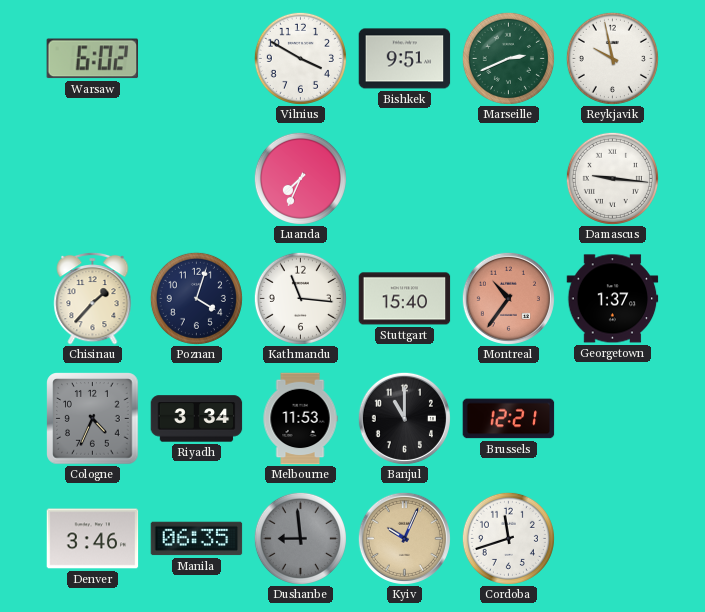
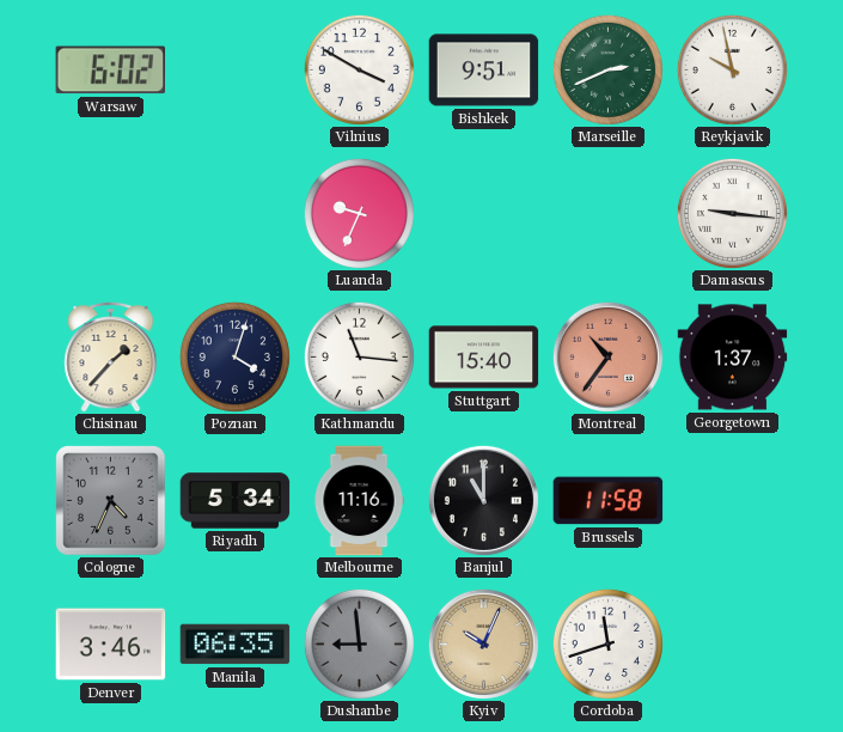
Luanda: 7:34 -> 9:34
Riyadh: 3:34 -> 5:34
Melbourne: 11:53 -> 11:16
Brussels: 12:21 -> 11:58
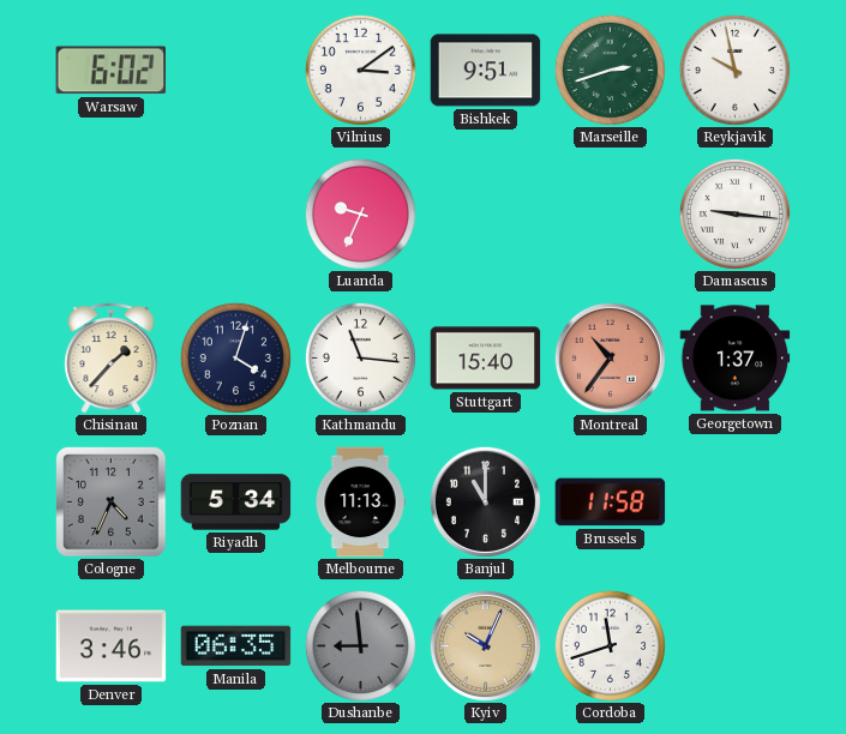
Vilnius: 3:50 -> 3:09
Marseille: 2:41 -> 2:42
Melbourne: 11:16 -> 11:13
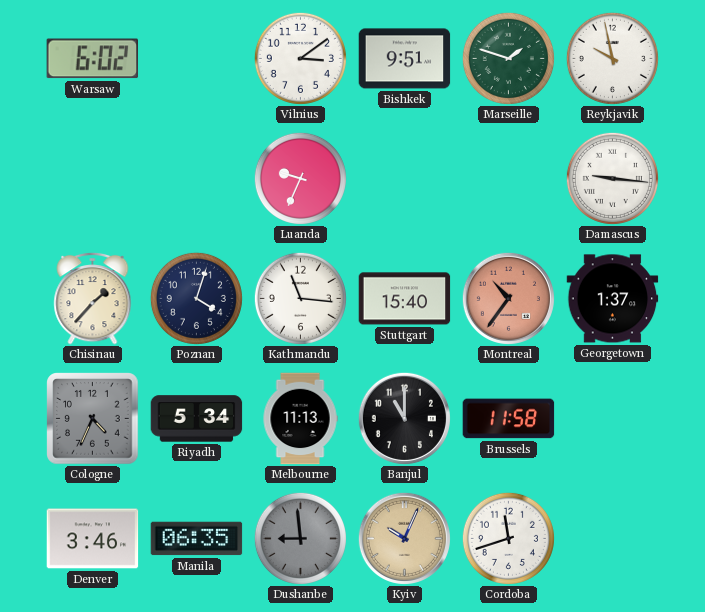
Marseille: 2:42 -> 1:48
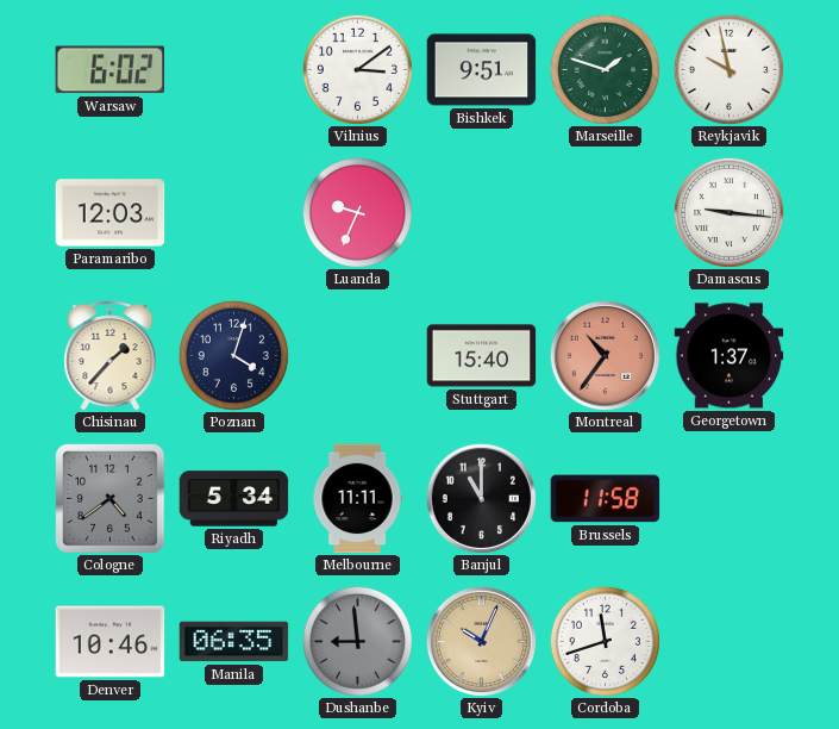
Paramaribo: none -> 12:03
Kathmandu: 11:16 -> none
Cologne: 4:34 -> 4:39
Melbourne: 11:13 -> 11:11
Denver: 3:46 -> 10:46
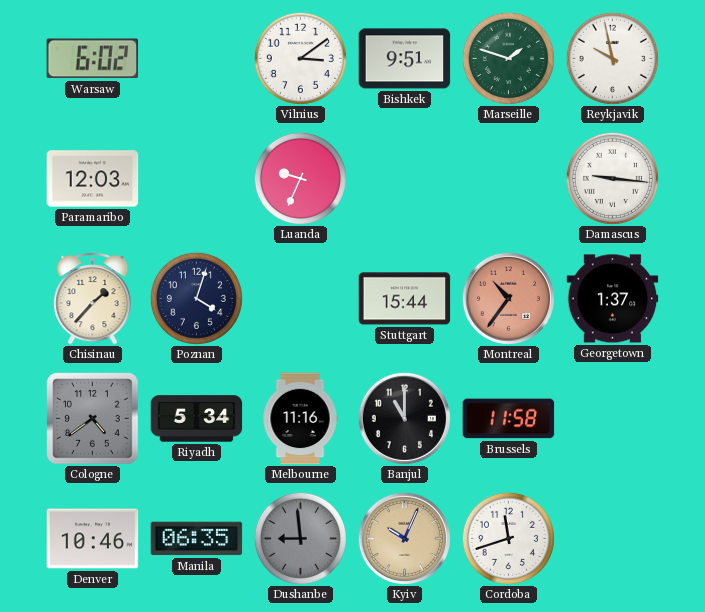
Stuttgart: 15:40 -> 15:44
Melbourne: 11:11 -> 11:16
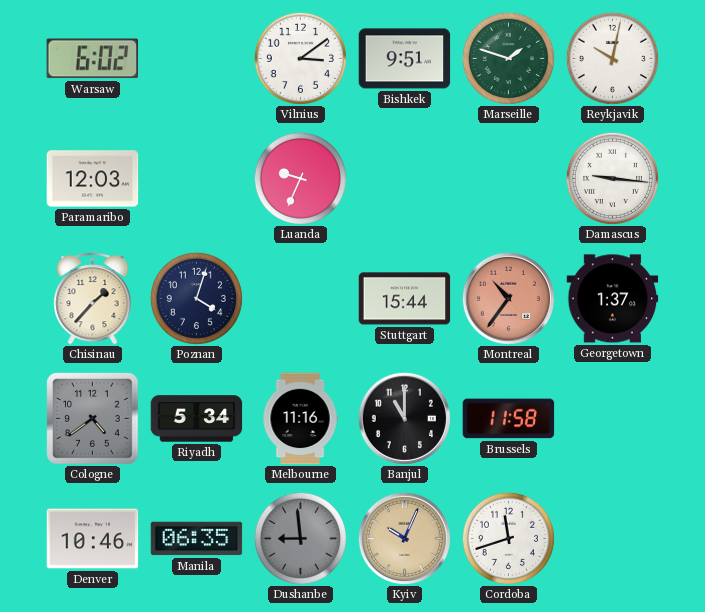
Reykjavik: 9:58 -> 10:02
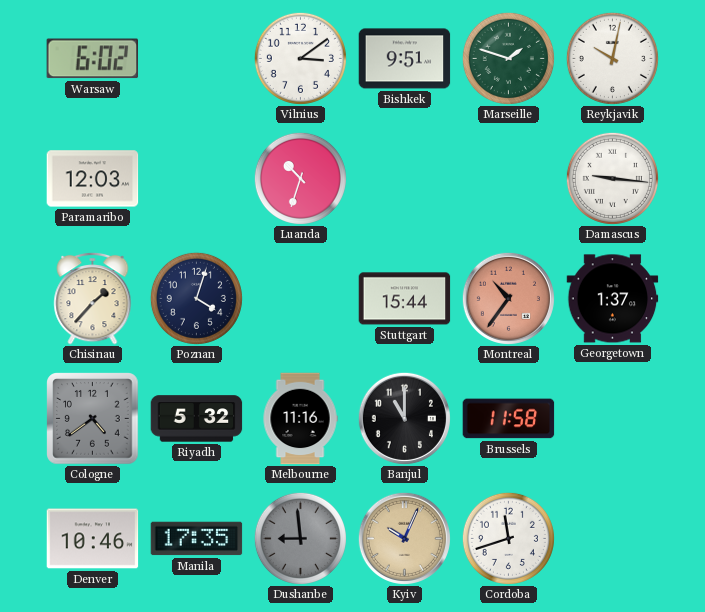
Luanda: 9:34 -> 10:33
Riyadh: 5:34 -> 5:32
Manila: 06:35 -> 17:35
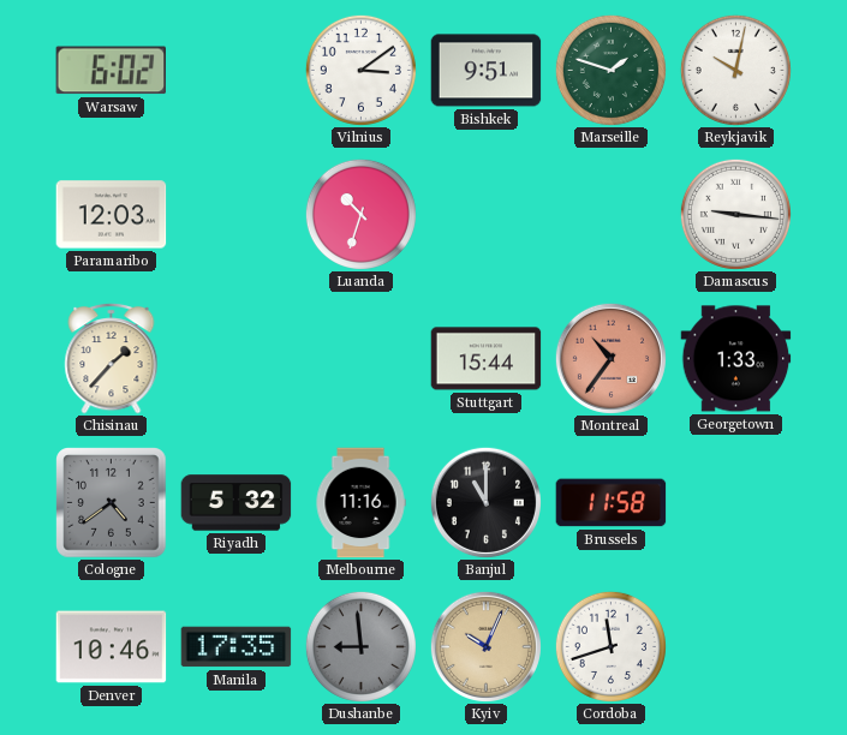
Poznan: 4:03 -> none
Georgetown: 1:37 -> 1:33
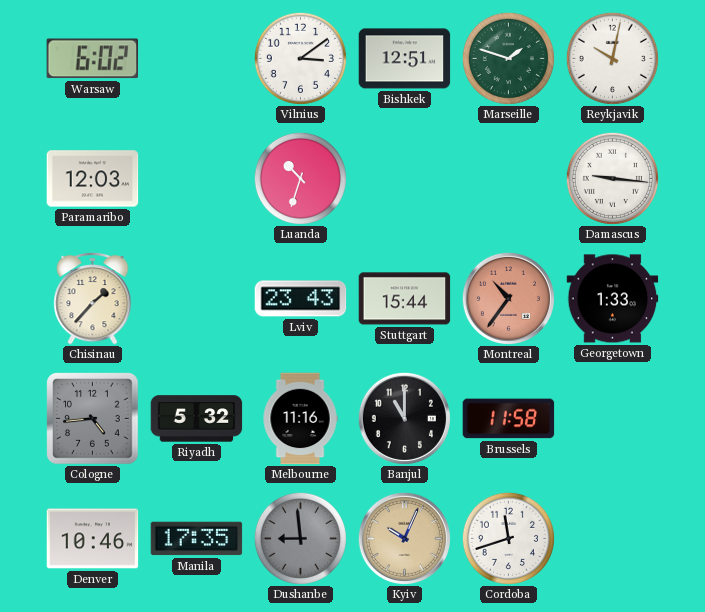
Bishkek: 9:51 -> 12:51
Lviv: none -> 23:43
Cologne: 4:39 -> 4:44
